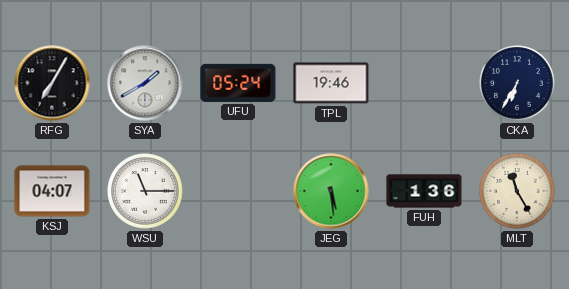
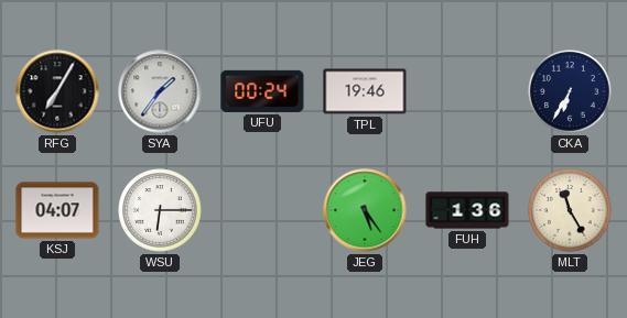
SYA: 1:40 -> 1:36
UFU: 05:24 -> 00:24
WSU: 11:15 -> 6:15
JEG: 5:29 -> 5:24
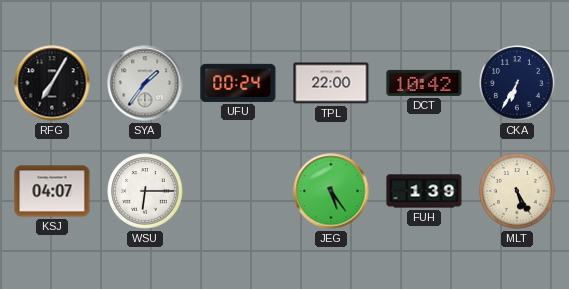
TPL: 19:46 -> 22:00
DCT: none -> 10:42
FUH: 1:36 -> 1:39
MLT: 11:25 -> 5:25
